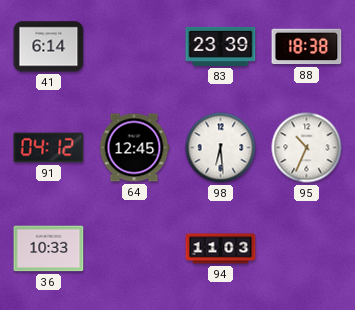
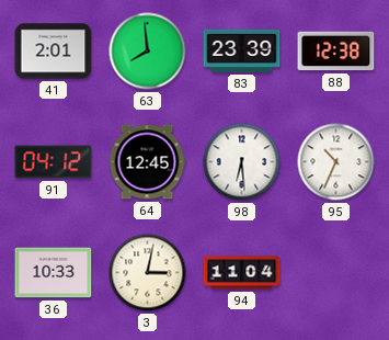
41: 6:14 -> 2:01
63: none -> 7:59
88: 18:38 -> 12:38
3: none -> 3:02
94: 11:03 -> 11:04
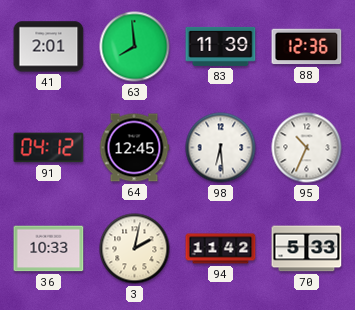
83: 23:39 -> 11:39
88: 12:38 -> 12:36
3: 3:02 -> 2:02
94: 11:04 -> 11:42
70: none -> 5:33
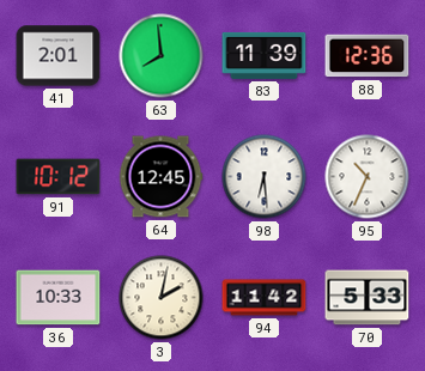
91: 04:12 -> 10:12
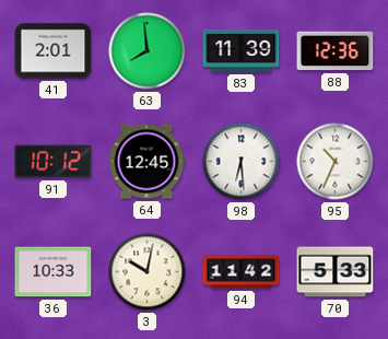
3: 2:02 -> 10:02
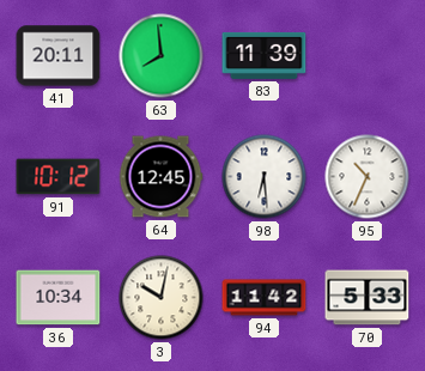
41: 2:01 -> 20:11
88: 12:36 -> none
36: 10:33 -> 10:34
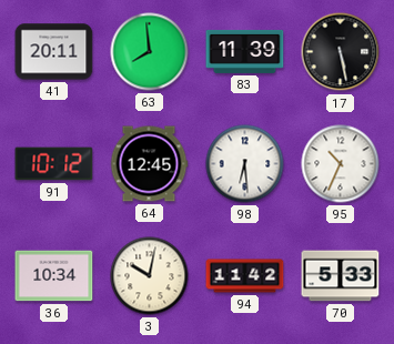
17: none -> 5:28
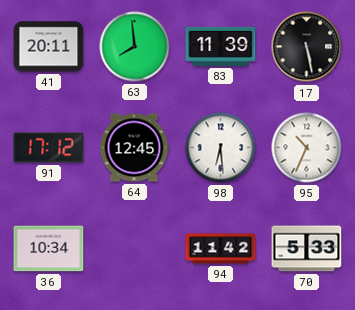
91: 10:12 -> 17:12
3: 10:02 -> none
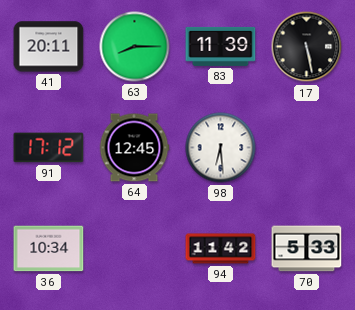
63: 7:59 -> 8:15
95: 10:34 -> none
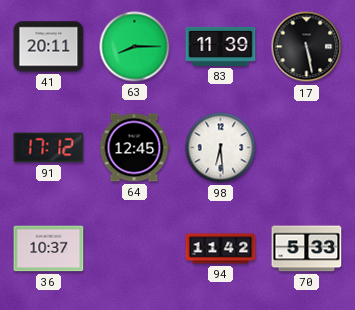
36: 10:34 -> 10:37
